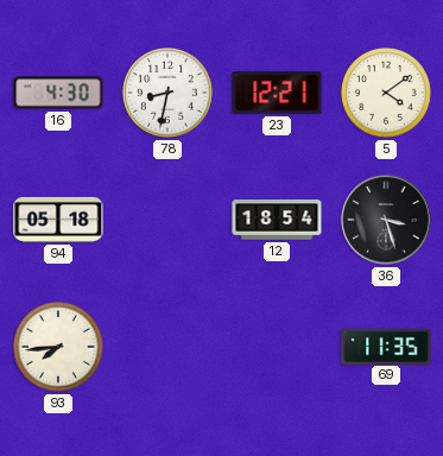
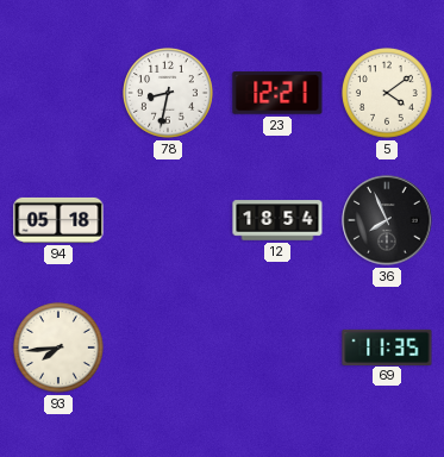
16: 4:30 -> none
36: 3:27 -> 7:56
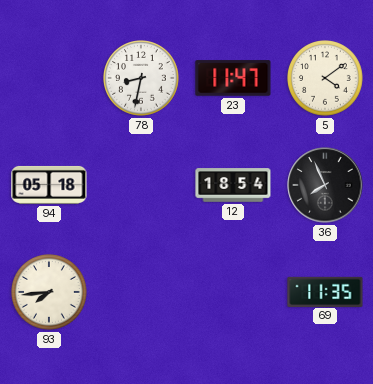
23: 12:21 -> 11:47
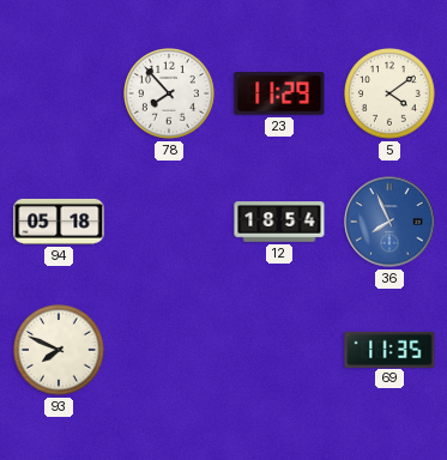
78: 8:32 -> 7:53
23: 11:47 -> 11:29
36 dial: black -> blue
93: 7:44 -> 7:49
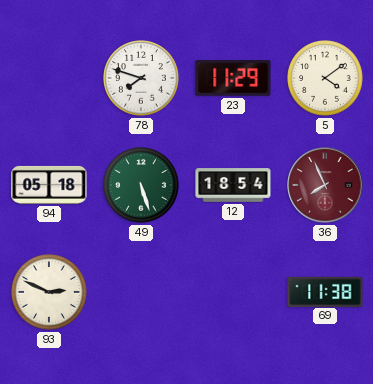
78: 7:53 -> 7:48
49: none -> 5:27
36 dial: blue -> burgundy
93: 7:49 -> 2:49
69: 11:35 -> 11:38
